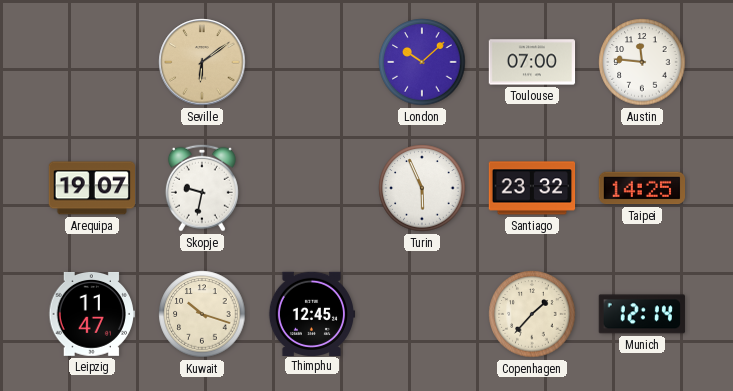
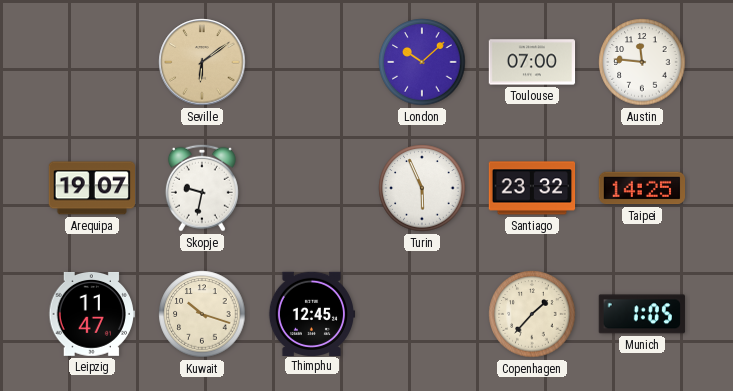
Munich: 12:14 -> 1:05
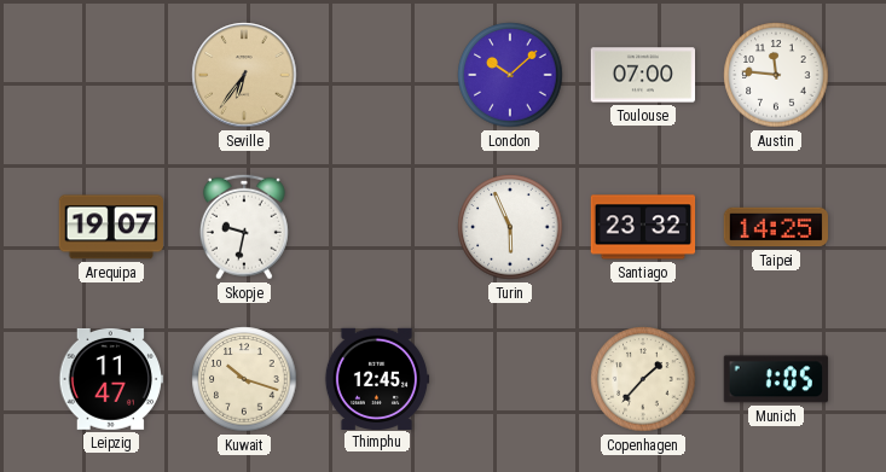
Seville: 6:09 -> 6:36
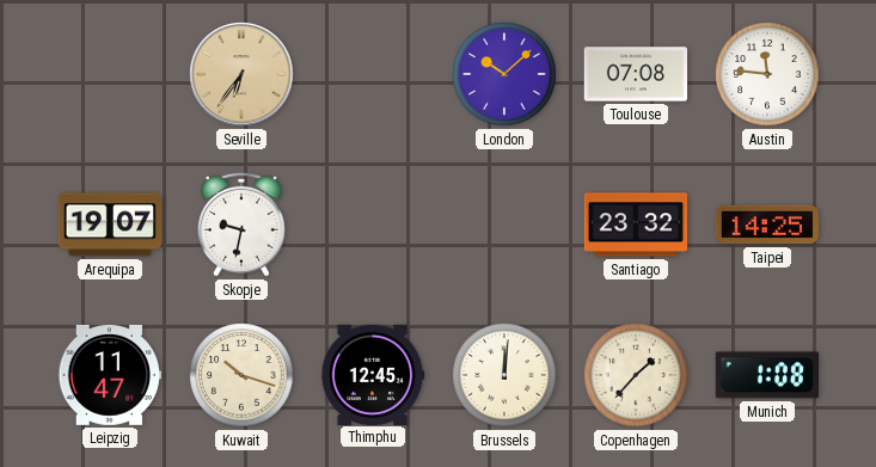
Toulouse: 07:00 -> 07:08
Turin: 5:56 -> none
Brussels: none -> 12:01
Munich: 1:05 -> 1:08
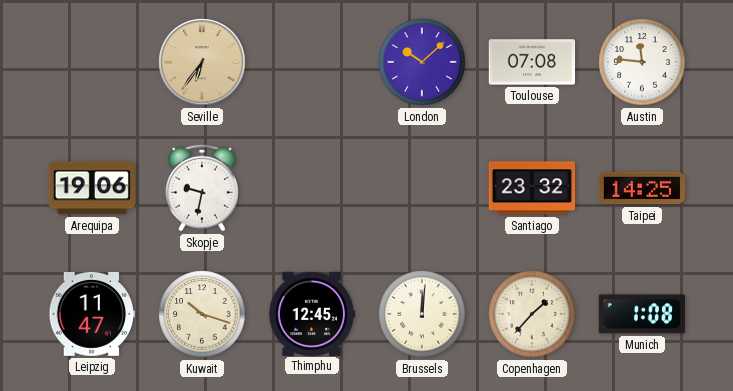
Arequipa: 19:07 -> 19:06
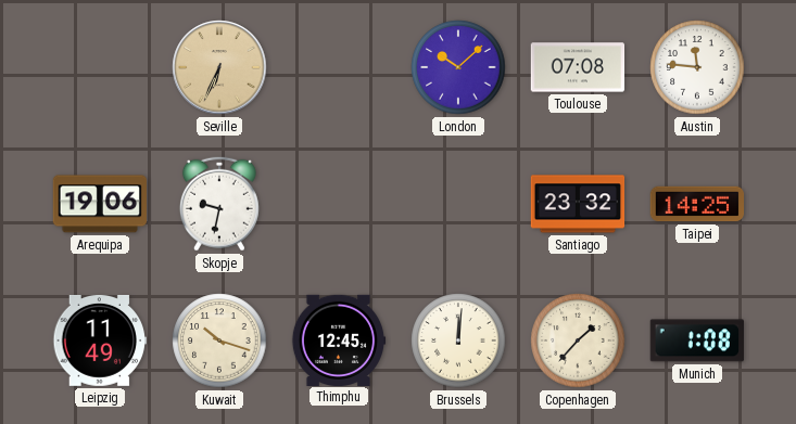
Seville: 6:36 -> 6:34
Leipzig: 11:47 -> 11:49
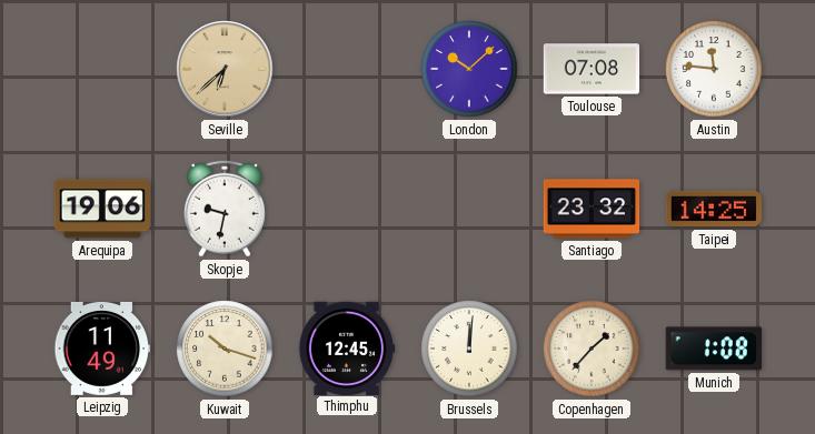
Seville: 6:34 -> 6:38
